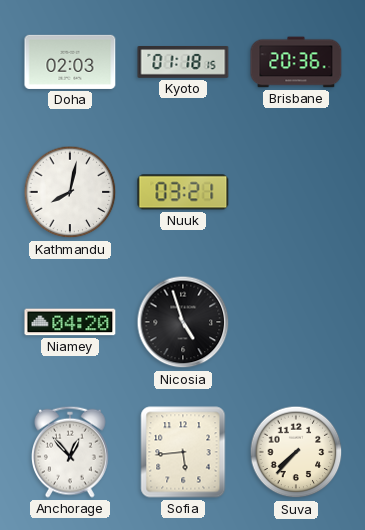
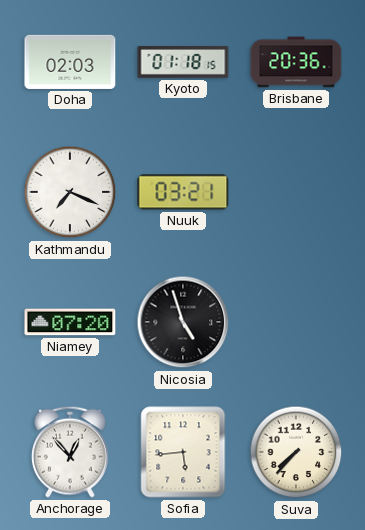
Kathmandu: 8:02 -> 7:19
Niamey: 04:20 -> 07:20
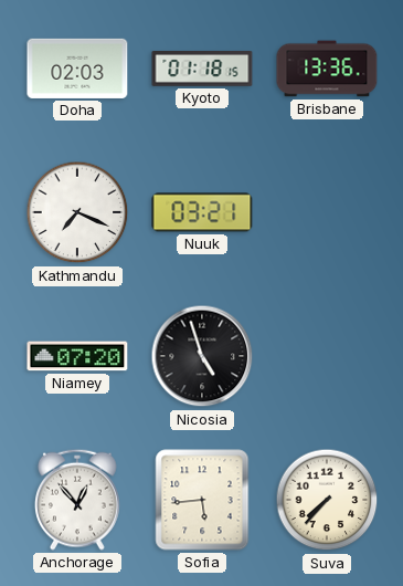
Brisbane: 20:36 -> 13:36
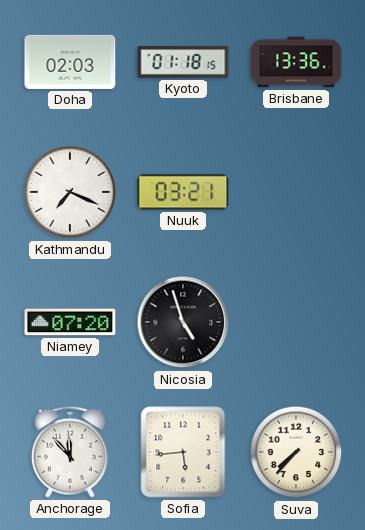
Anchorage: 12:53 -> 11:53
